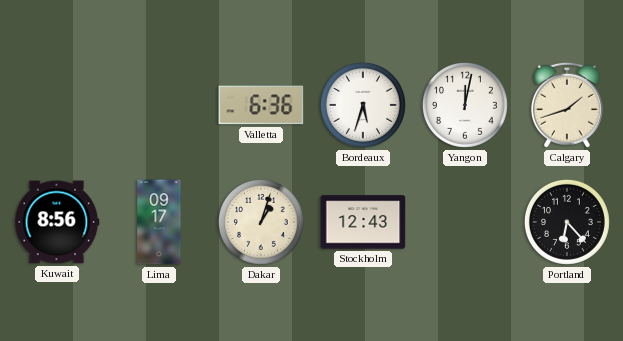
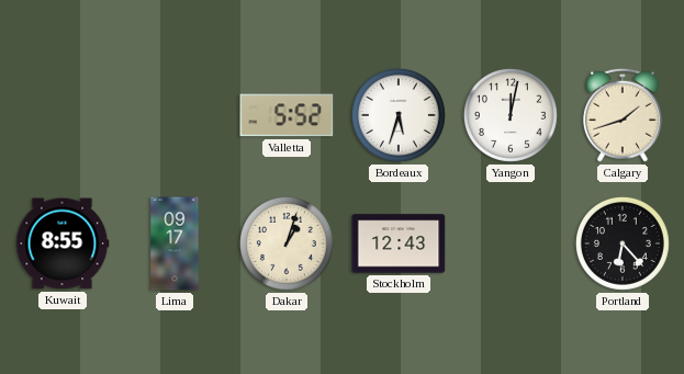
Valletta: 6:36 -> 5:52
Kuwait: 8:56 -> 8:55
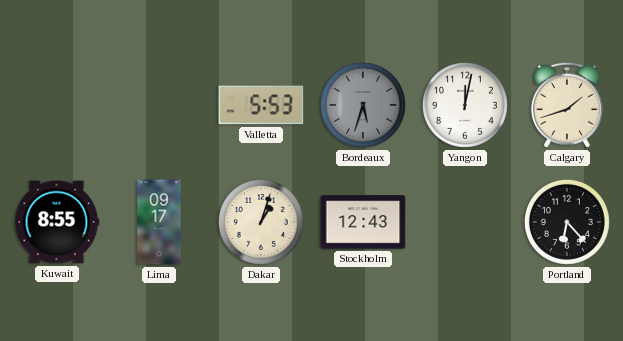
Valletta: 5:52 -> 5:53
Bordeaux dial: white -> grey
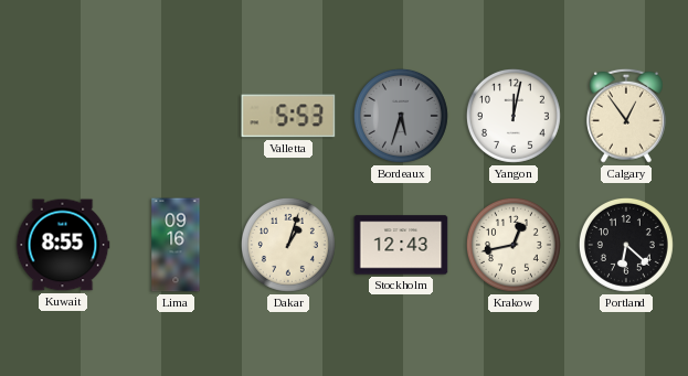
Calgary: 1:42 -> 12:54
Lima: 09:17 -> 09:16
Krakow: none -> 12:43
Portland: 6:23 -> 6:22
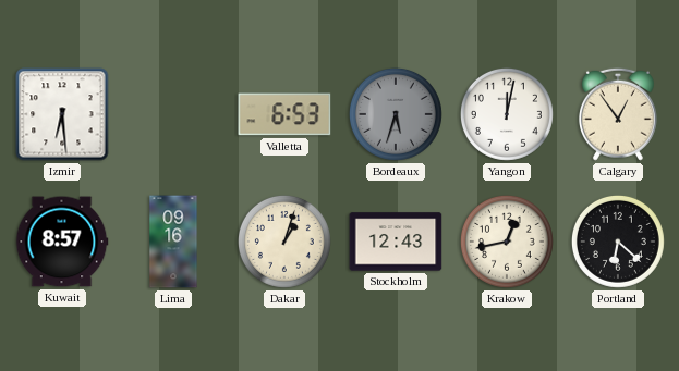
Izmir: none -> 6:29
Valletta: 5:53 -> 6:53
Kuwait: 8:55 -> 8:57
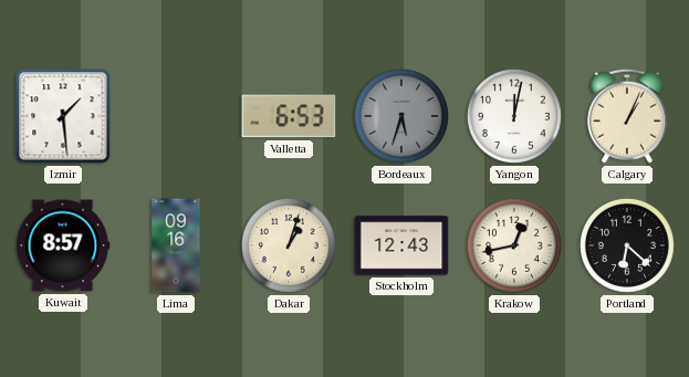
Izmir: 6:29 -> 1:29
Calgary: 12:54 -> 1:04
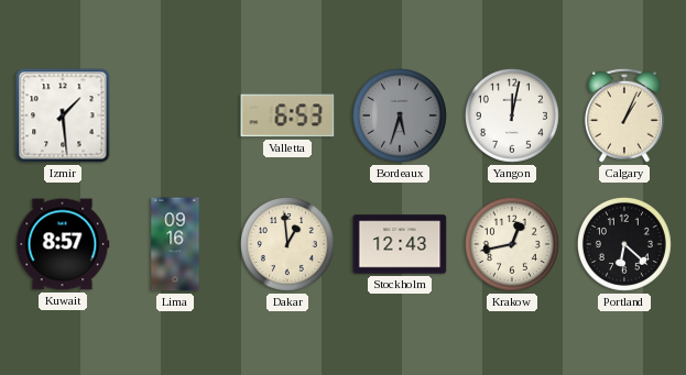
Dakar: 1:03 -> 12:59
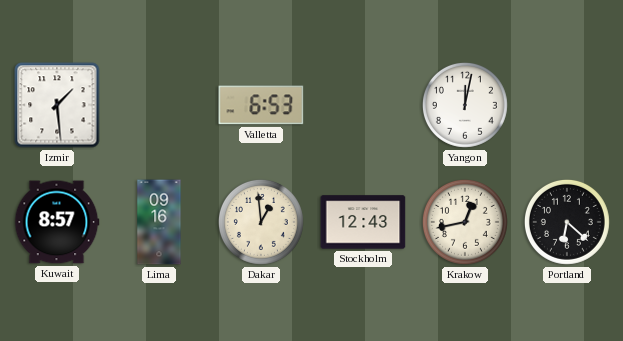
Bordeaux: 5:33 -> none
Calgary: 1:04 -> none
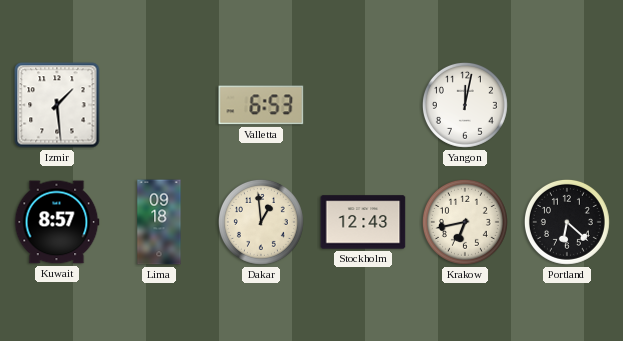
Lima: 09:16 -> 09:18
Krakow: 12:43 -> 6:43
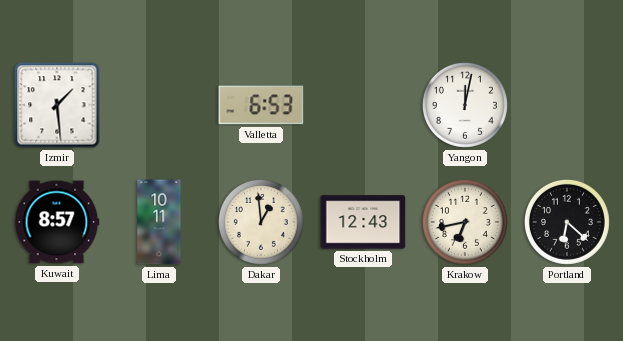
Lima: 09:18 -> 10:11
